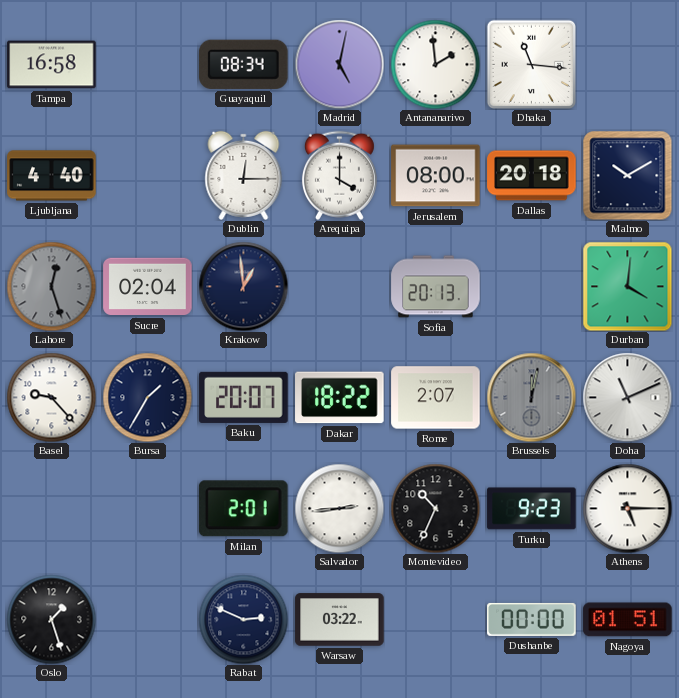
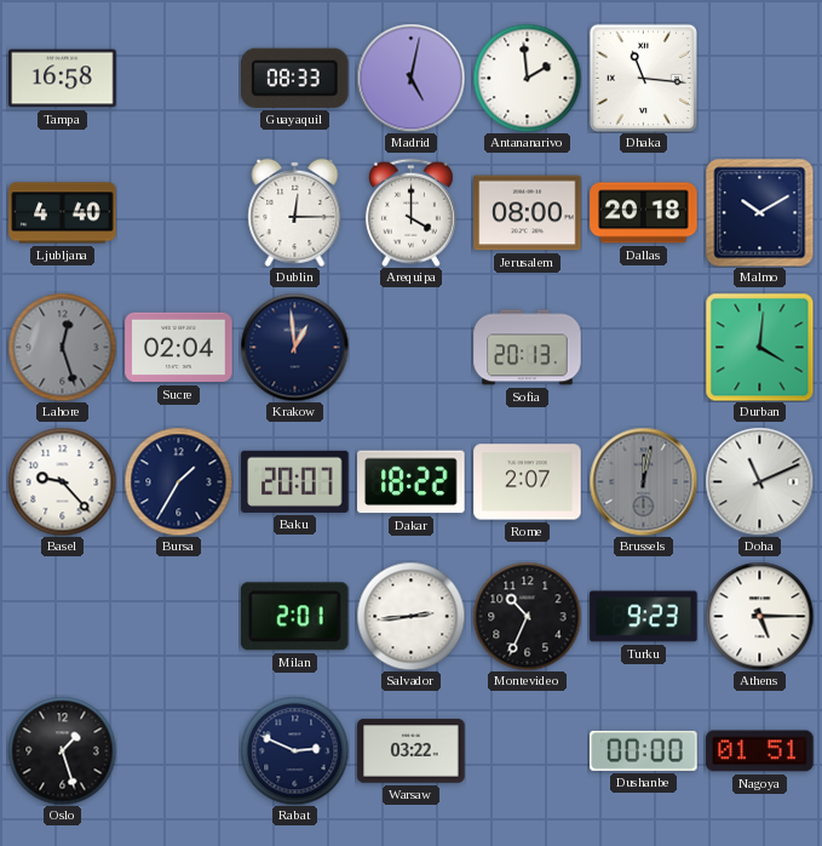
Guayaquil: 08:34 -> 08:33
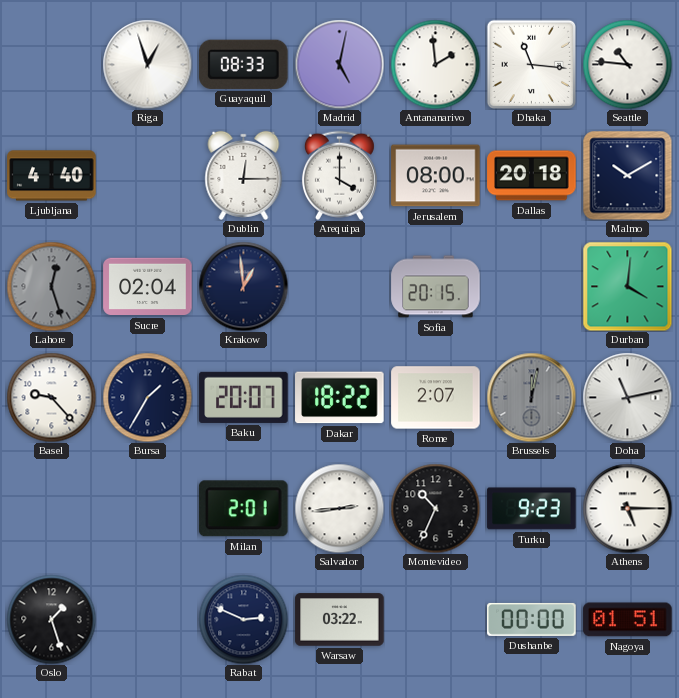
Tampa: 16:58 -> none
Riga: none -> 12:57
Seattle: none -> 10:46
Sofia: 20:13 -> 20:15
Doha: 11:11 -> 11:13
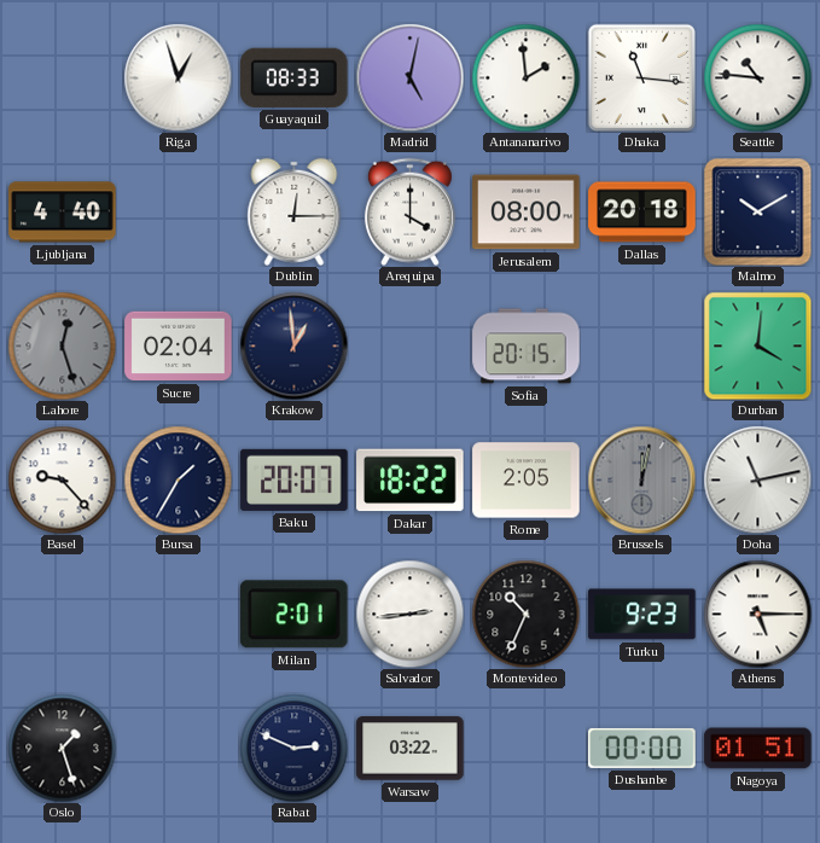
Rome: 2:07 -> 2:05
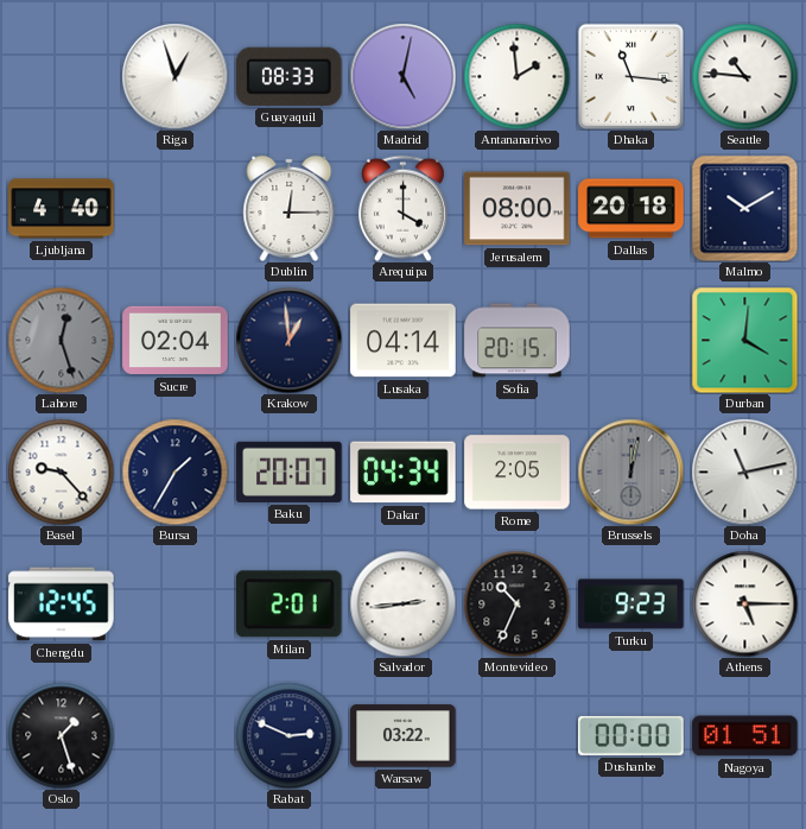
Lusaka: none -> 04:14
Dakar: 18:22 -> 04:34
Chengdu: none -> 12:45
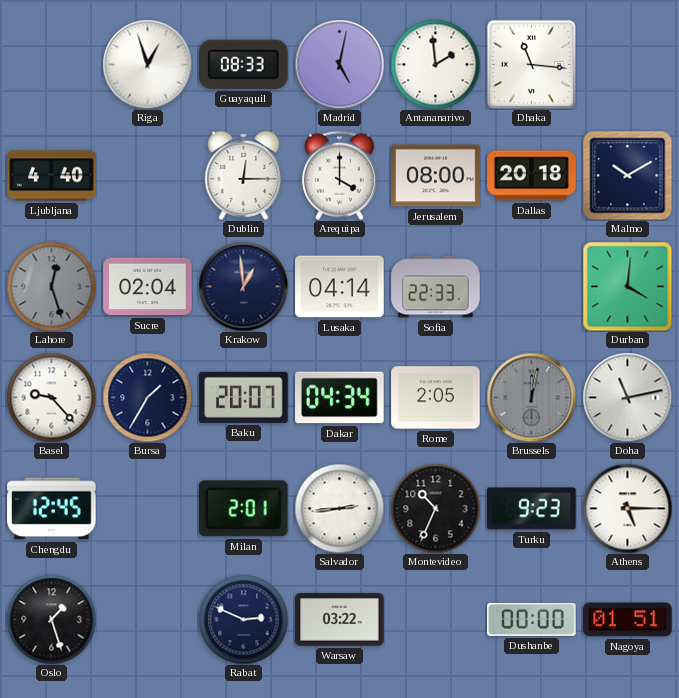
Seattle: 10:46 -> none
Sofia: 20:15 -> 22:33
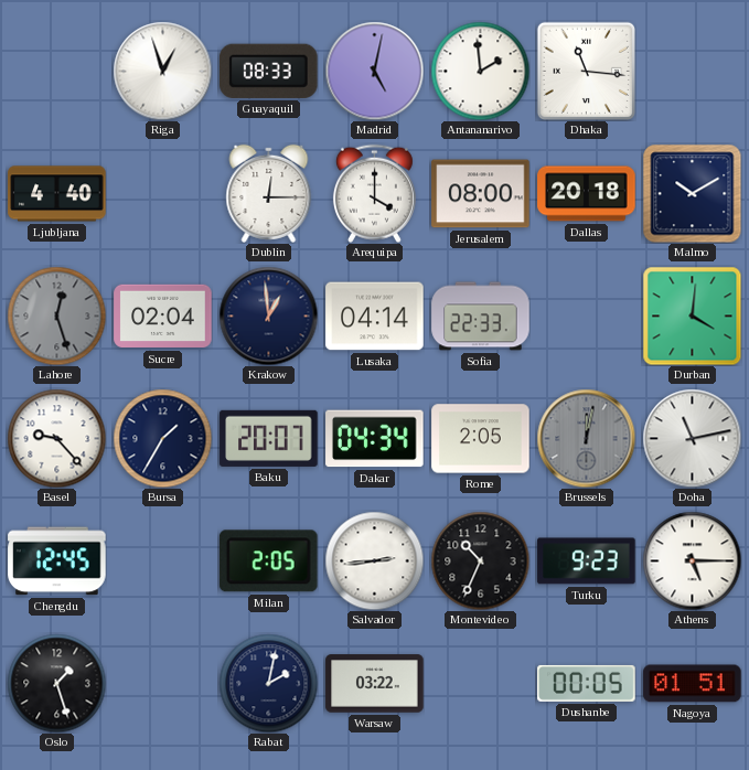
Milan: 2:01 -> 2:05
Rabat: 2:49 -> 2:02
Dushanbe: 00:00 -> 00:05
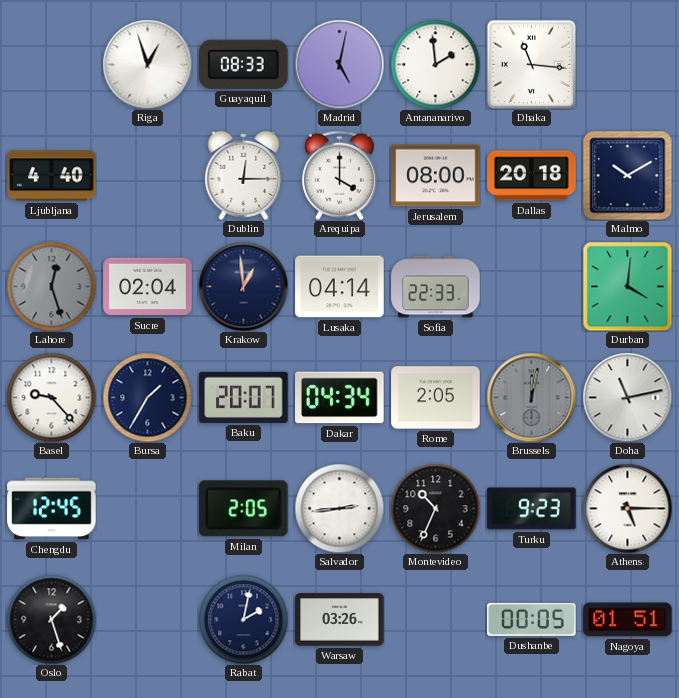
Warsaw: 03:22 -> 03:26
